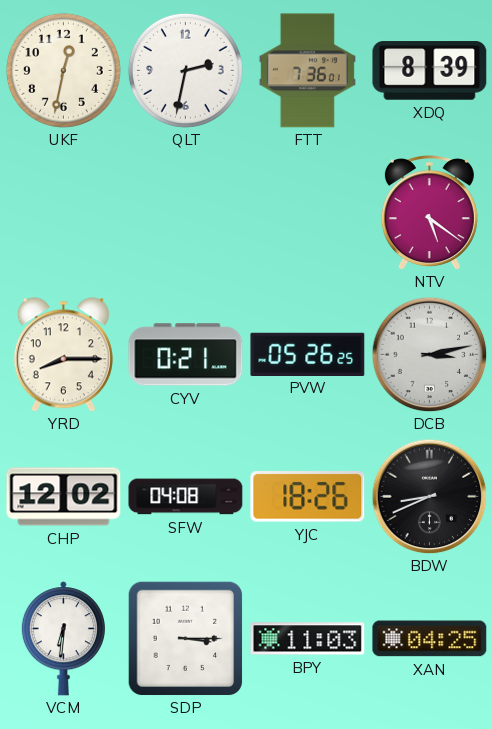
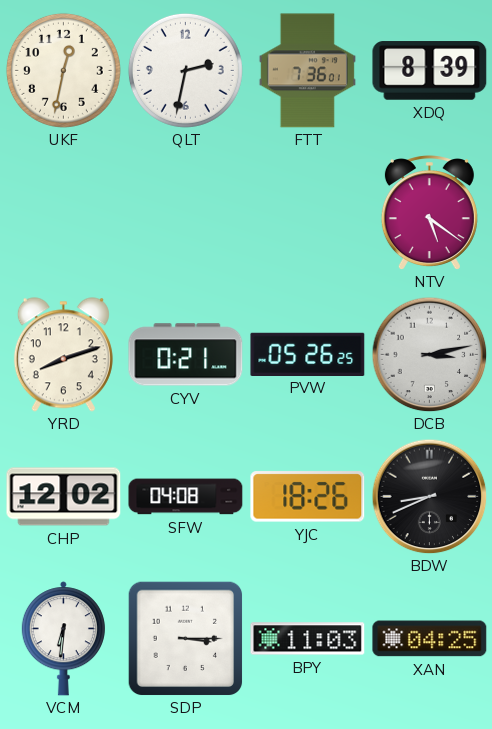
YRD: 8:15 -> 8:12
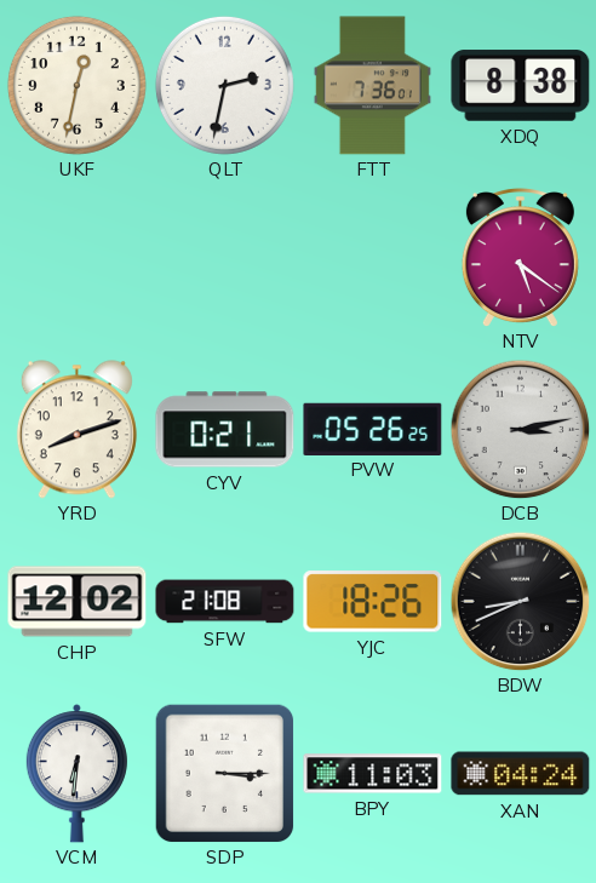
XDQ: 8:39 -> 8:38
SFW: 04:08 -> 21:08
XAN: 04:25 -> 04:24
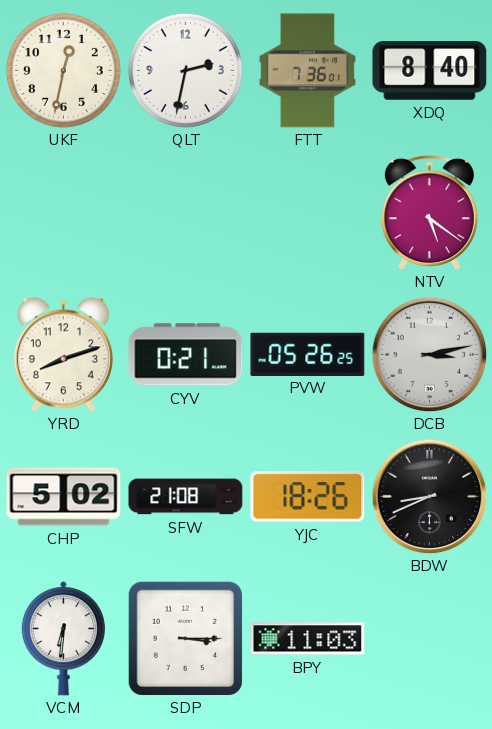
XDQ: 8:38 -> 8:40
CHP: 12:02 -> 5:02
XAN: 04:24 -> none
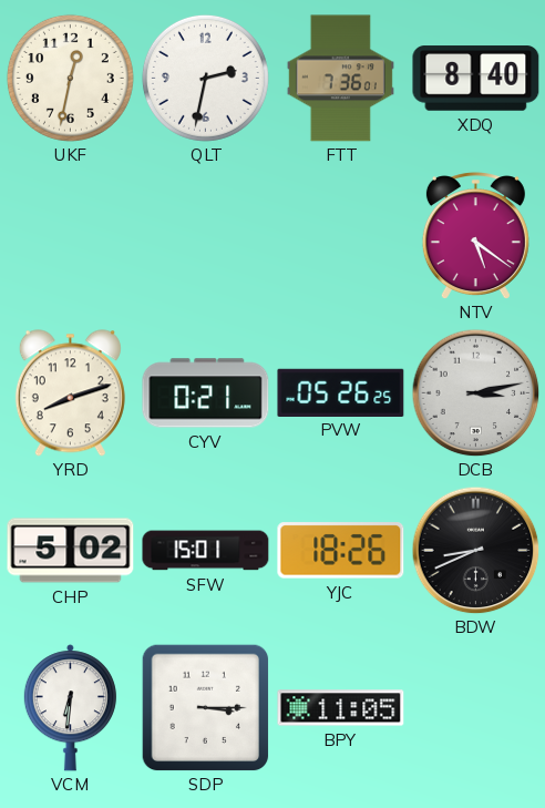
SFW: 21:08 -> 15:01
BPY: 11:03 -> 11:05
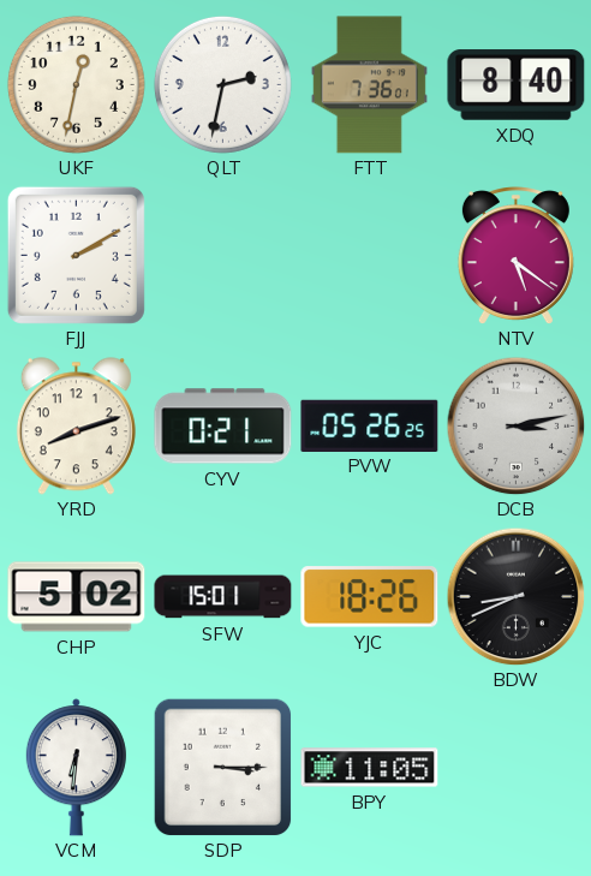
FJJ: none -> 2:10
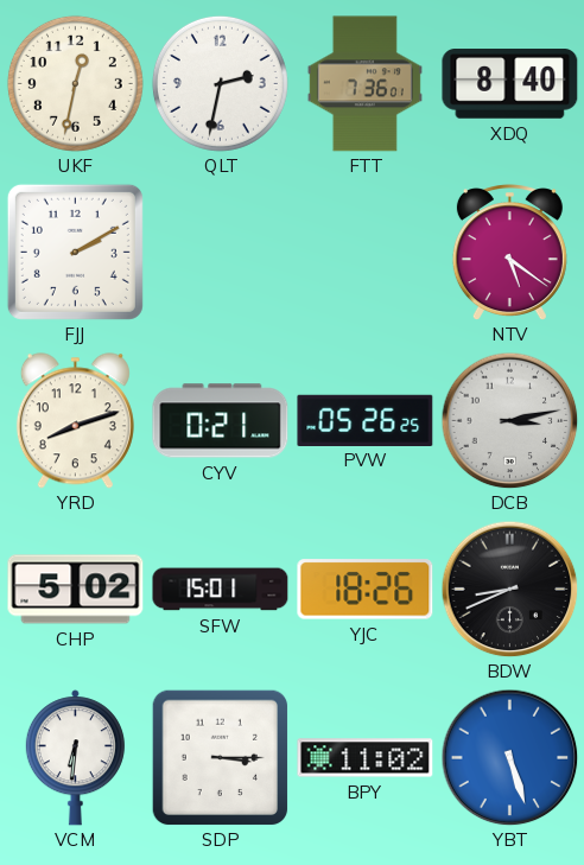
BPY: 11:05 -> 11:02
YBT: none -> 5:27
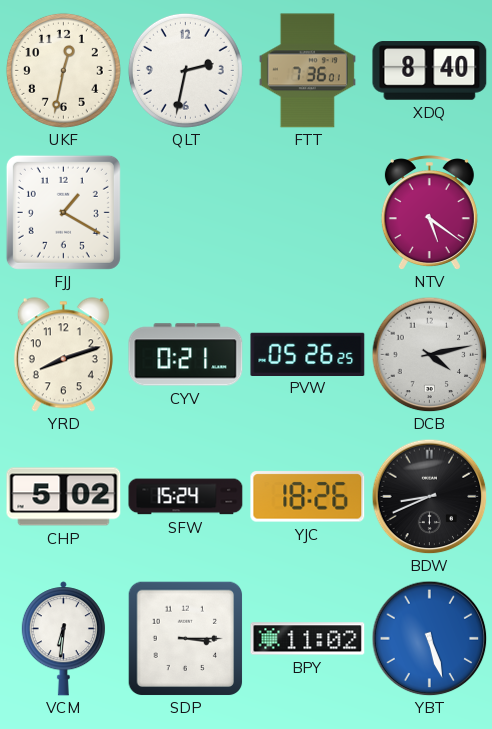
FJJ: 2:10 -> 1:20
DCB: 3:13 -> 4:13
SFW: 15:01 -> 15:24
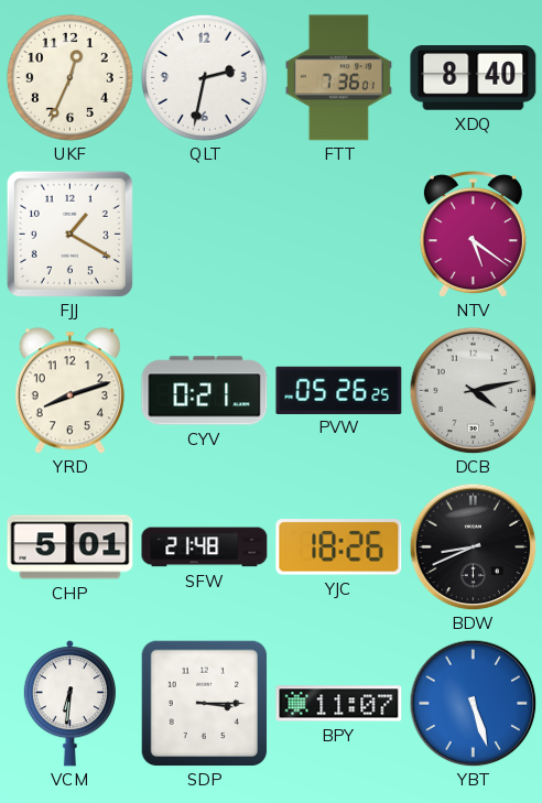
UKF: 12:32 -> 12:34
CHP: 5:02 -> 5:01
SFW: 15:24 -> 21:48
BPY: 11:02 -> 11:07
